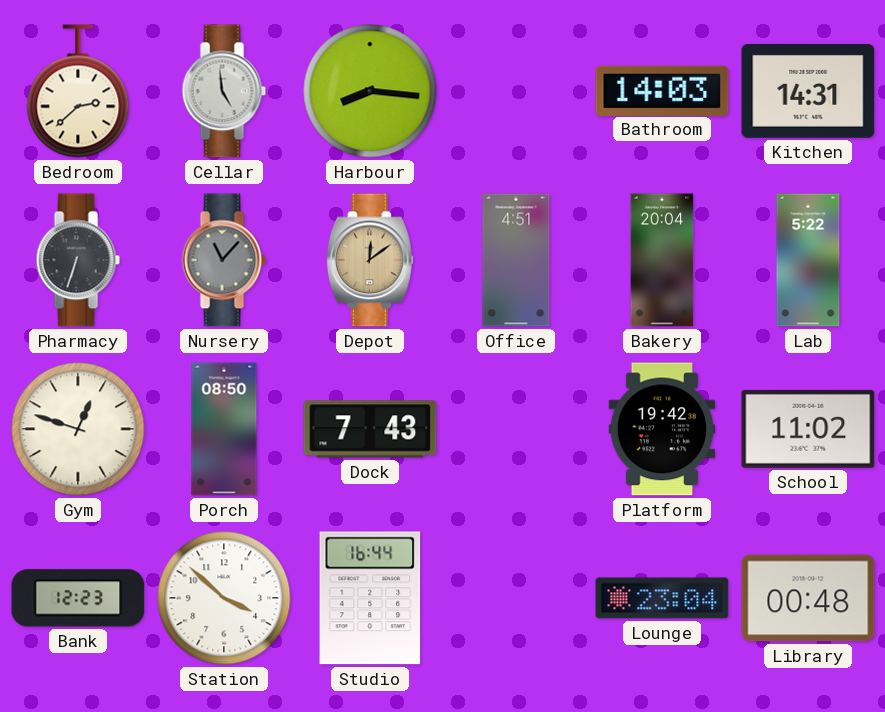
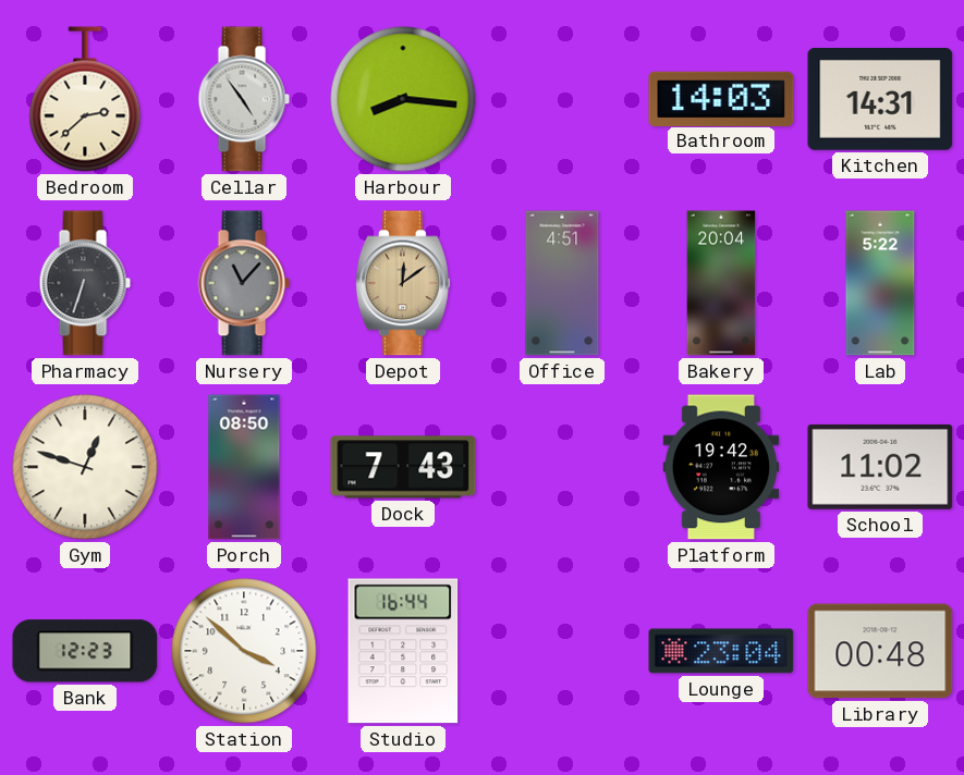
Cellar: 4:59 -> 4:54
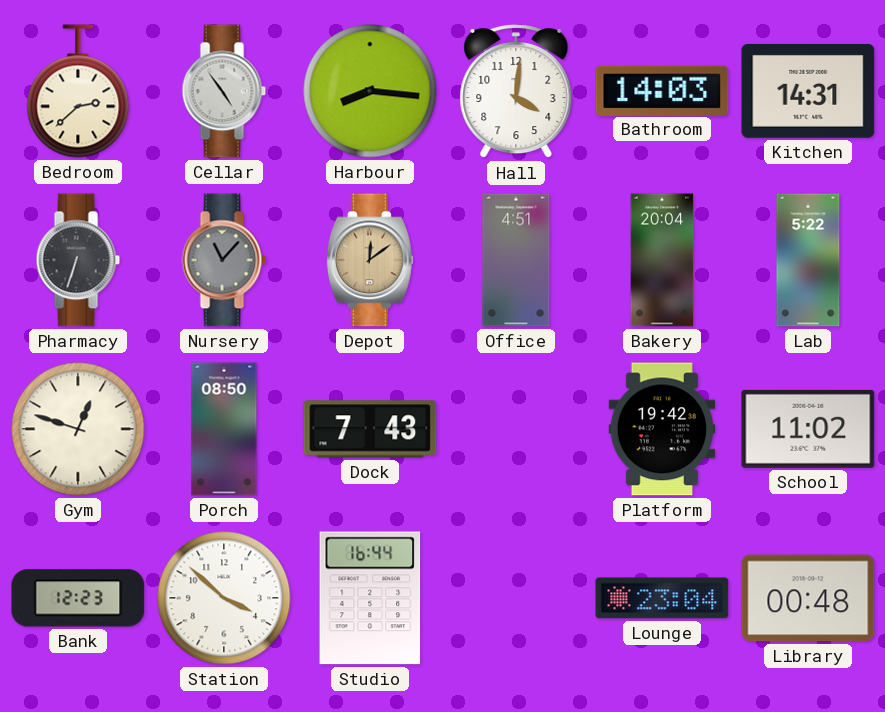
Hall: none -> 4:01
